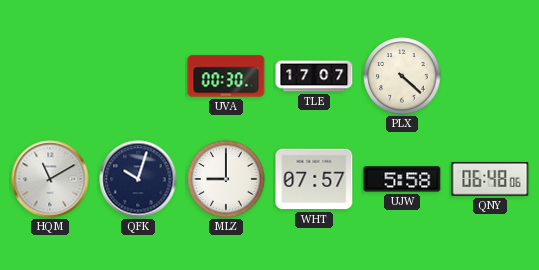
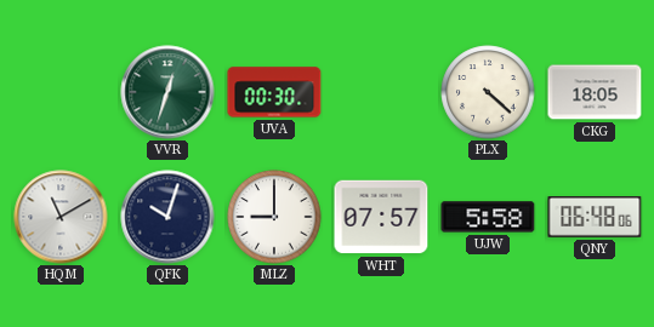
VVR: none -> 12:33
TLE: 17:07 -> none
CKG: none -> 18:05
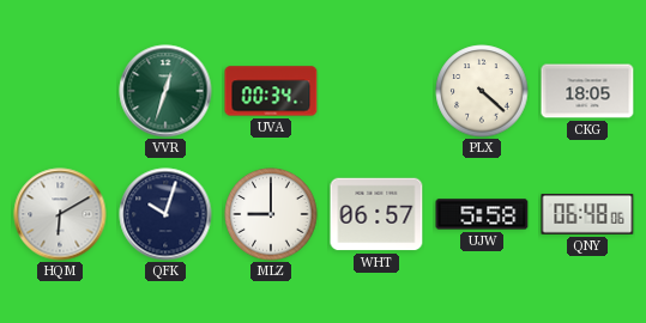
UVA: 00:30 -> 00:34
HQM: 11:10 -> 6:10
WHT: 07:57 -> 06:57
